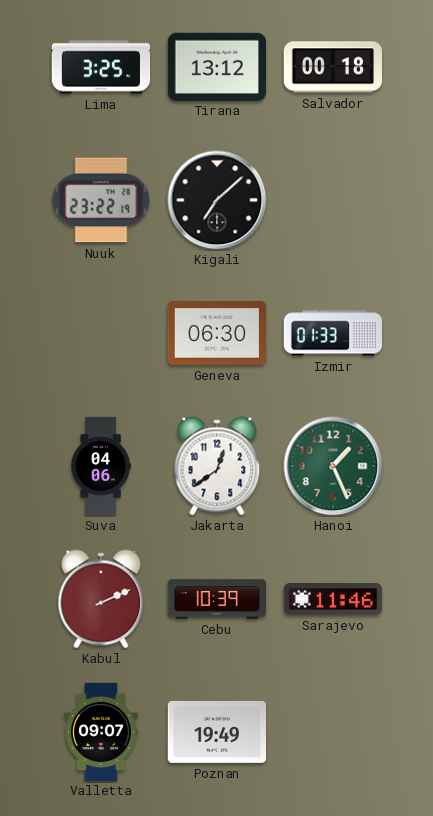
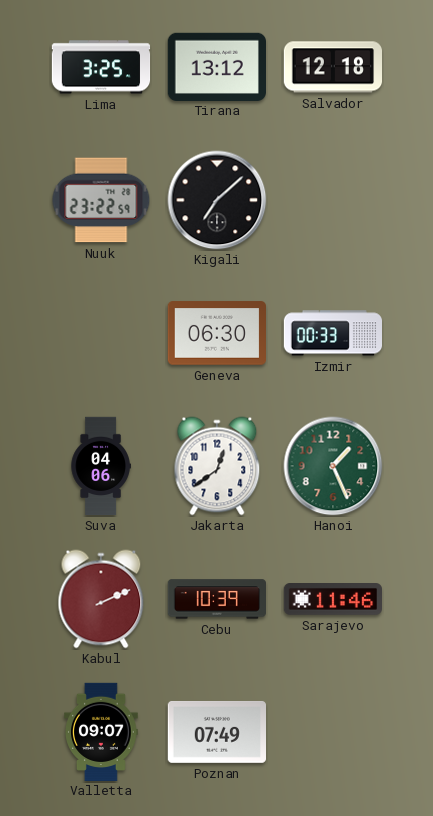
Salvador: 00:18 -> 12:18
Nuuk: 23:22:19 -> 23:22:59
Izmir: 01:33 -> 00:33
Poznan: 19:49 -> 07:49
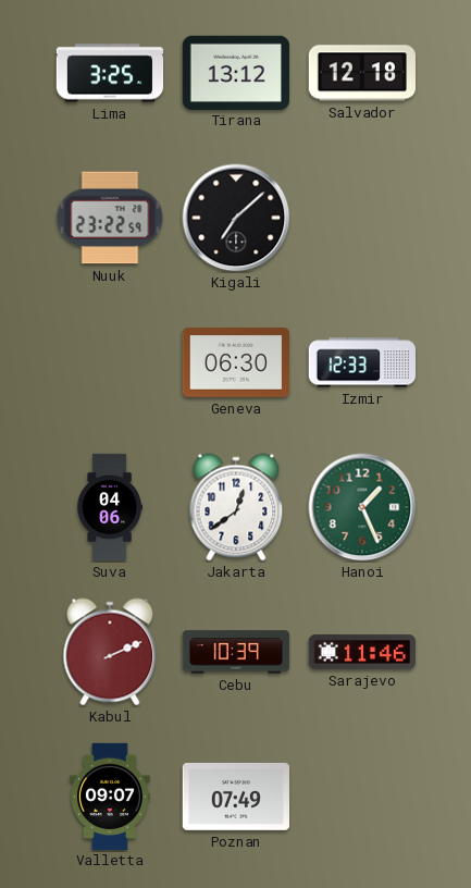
Izmir: 00:33 -> 12:33
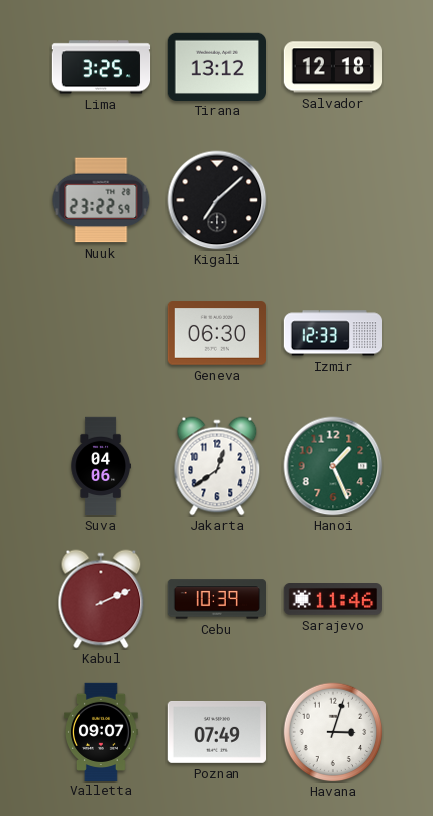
Havana: none -> 3:03
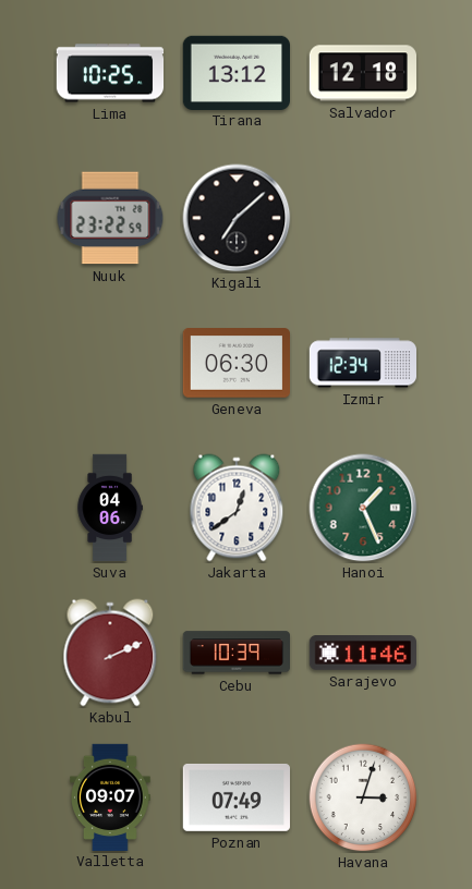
Lima: 3:25 -> 10:25
Izmir: 12:33 -> 12:34
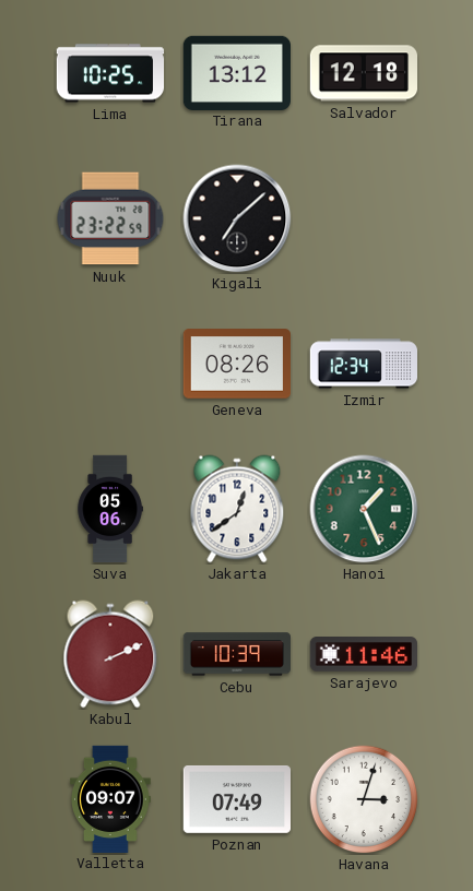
Geneva: 06:30 -> 08:26
Suva: 04:06 -> 05:06
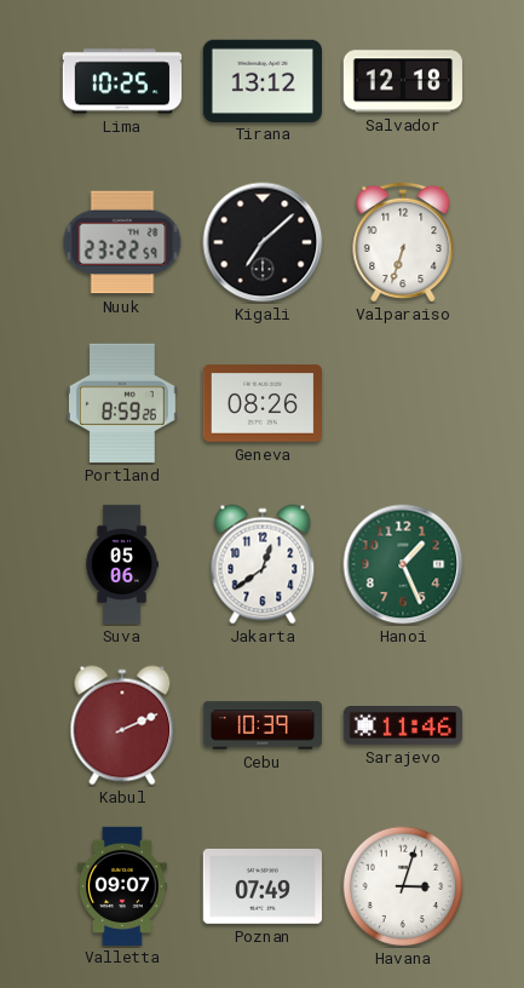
Valparaiso: none -> 6:33
Portland: none -> 8:59
Izmir: 12:34 -> none
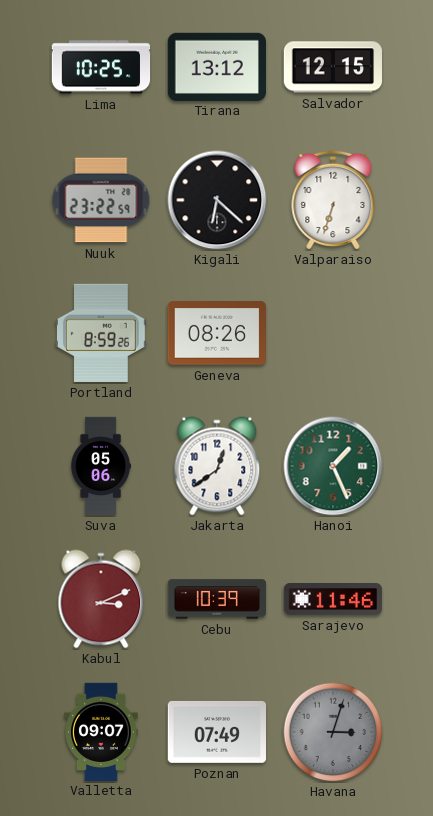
Salvador: 12:18 -> 12:15
Kigali: 7:08 -> 6:22
Kabul: 2:11 -> 3:11
Havana dial: white -> grey
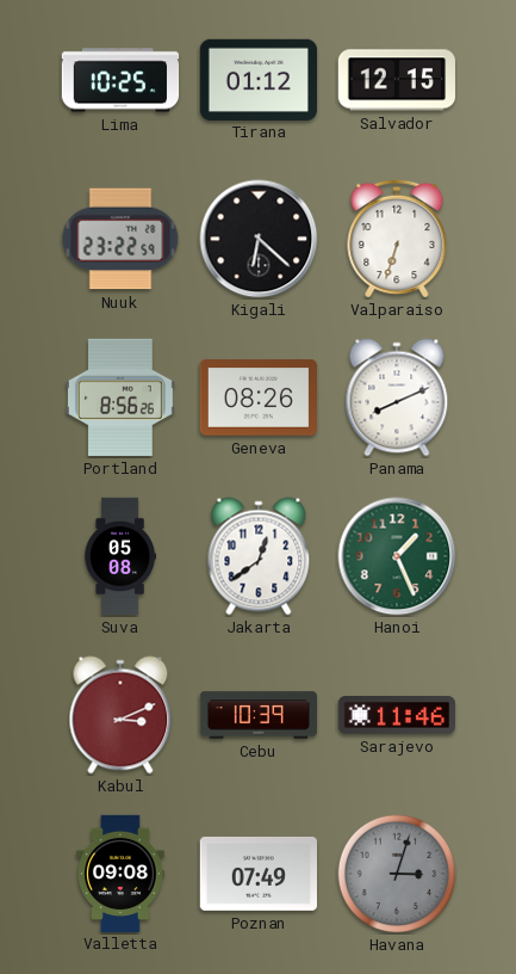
Tirana: 13:12 -> 01:12
Portland: 8:59 -> 8:56
Panama: none -> 8:11
Suva: 05:06 -> 05:08
Valletta: 09:07 -> 09:08
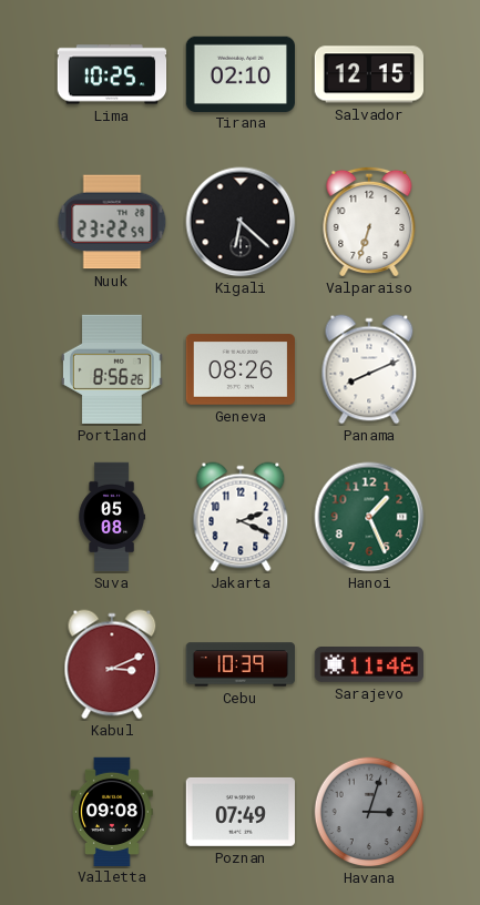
Tirana: 01:12 -> 02:10
Jakarta: 12:39 -> 2:19
